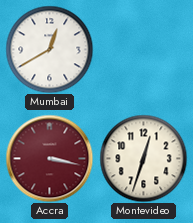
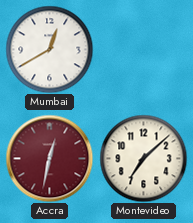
Accra: 3:17 -> 12:32
Montevideo: 12:33 -> 7:08
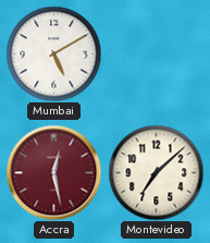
Mumbai: 12:40 -> 5:10
Accra: 12:32 -> 12:28
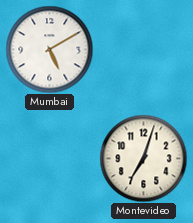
Accra: 12:28 -> none
Montevideo: 7:08 -> 7:03
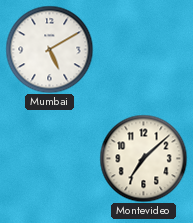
Montevideo: 7:03 -> 7:08
